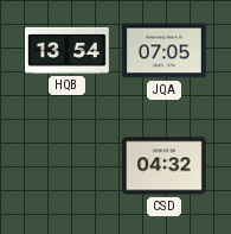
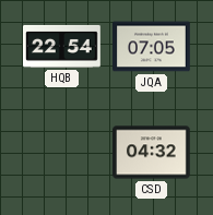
HQB: 13:54 -> 22:54
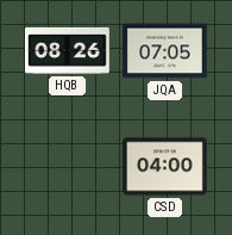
HQB: 22:54 -> 08:26
CSD: 04:32 -> 04:00
